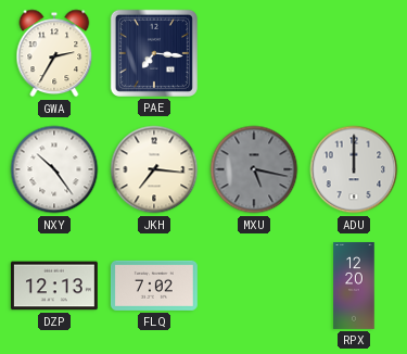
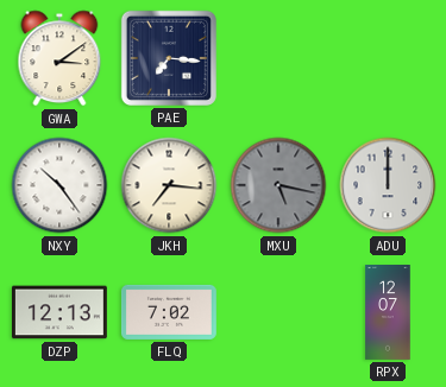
GWA: 2:35 -> 3:09
RPX: 12:20 -> 12:07
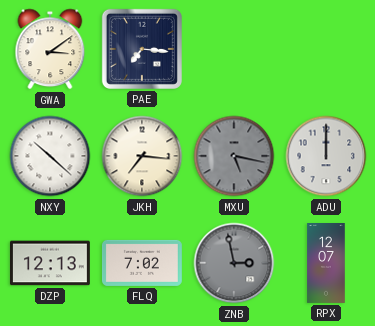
NXY: 10:24 -> 10:22
ZNB: none -> 2:58
